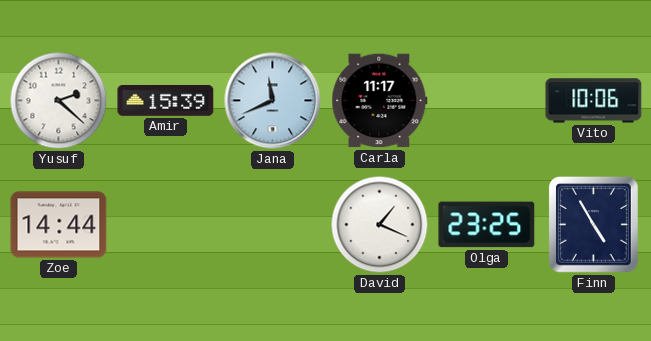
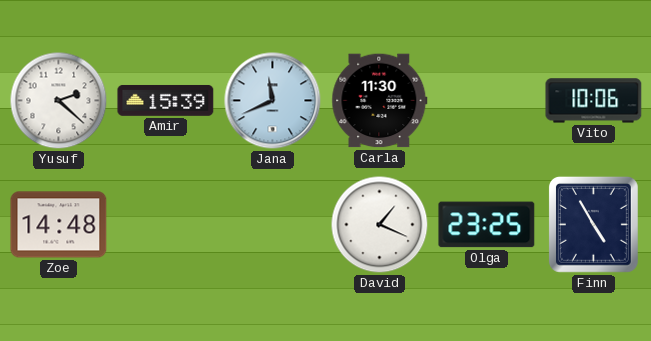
Carla: 11:17 -> 11:30
Zoe: 14:44 -> 14:48
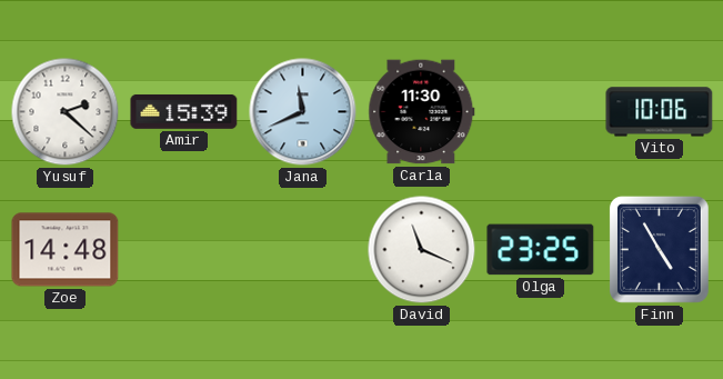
David: 1:19 -> 11:19
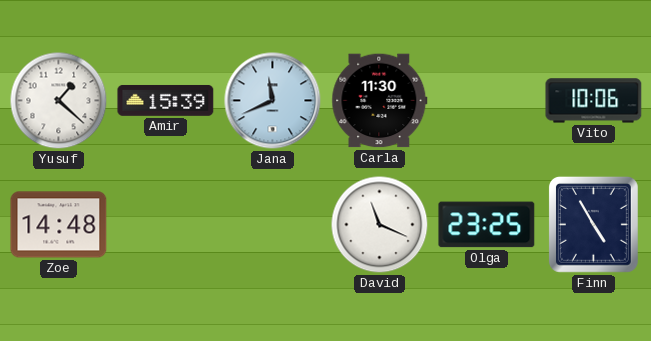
Yusuf: 2:22 -> 1:22
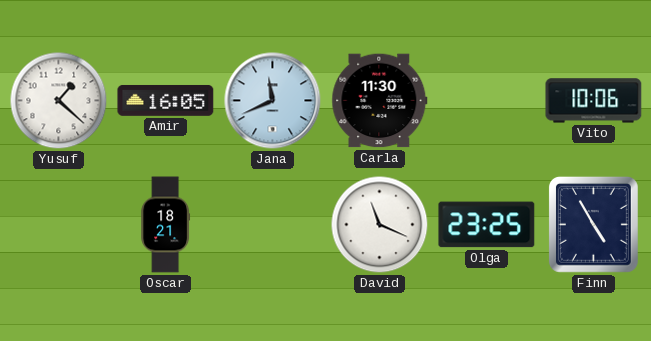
Amir: 15:39 -> 16:05
Zoe: 14:48 -> none
Oscar: none -> 18:21
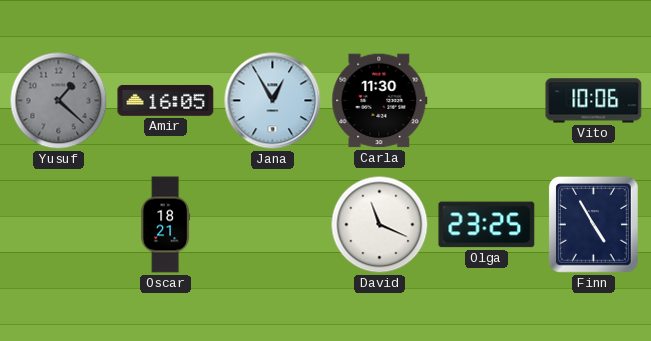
Yusuf dial: white -> grey
Jana: 11:41 -> 12:55
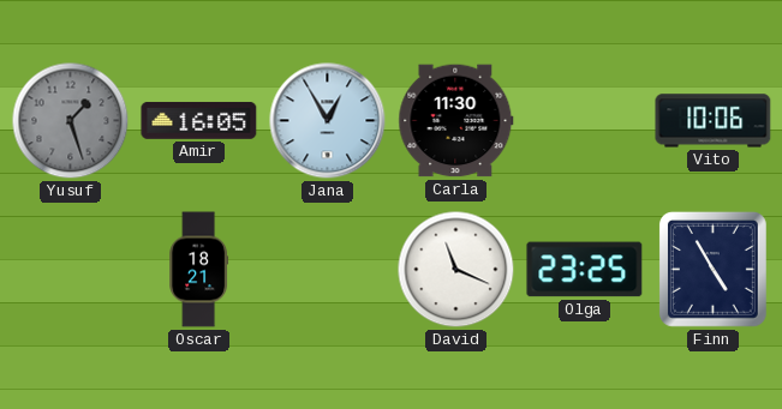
Yusuf: 1:22 -> 1:27
